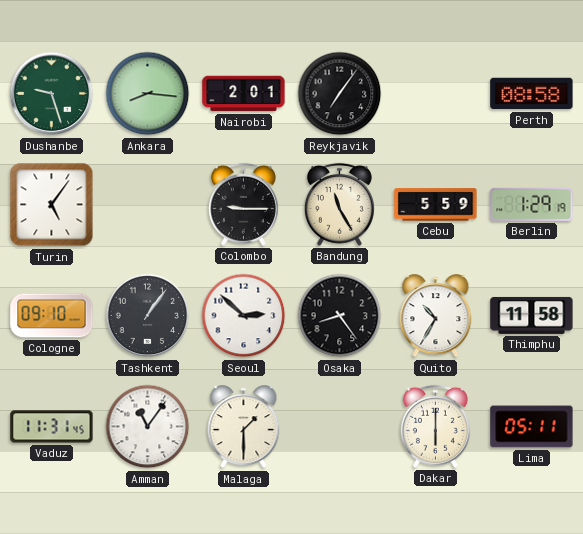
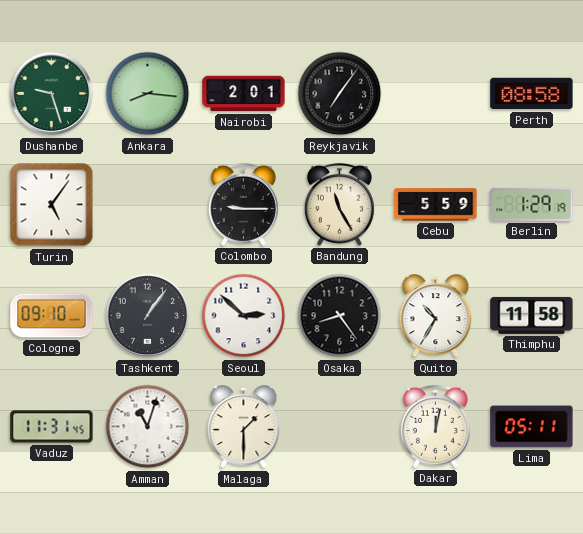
Amman: 11:06 -> 11:03
Dakar: 6:00 -> 12:02
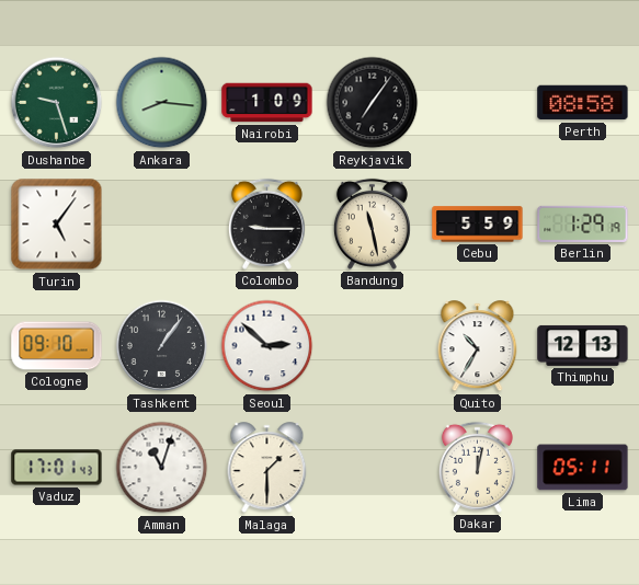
Nairobi: 2:01 -> 1:09
Bandung: 11:25 -> 11:28
Osaka: 8:24 -> none
Thimphu: 11:58 -> 12:13
Vaduz: 11:31 -> 17:01
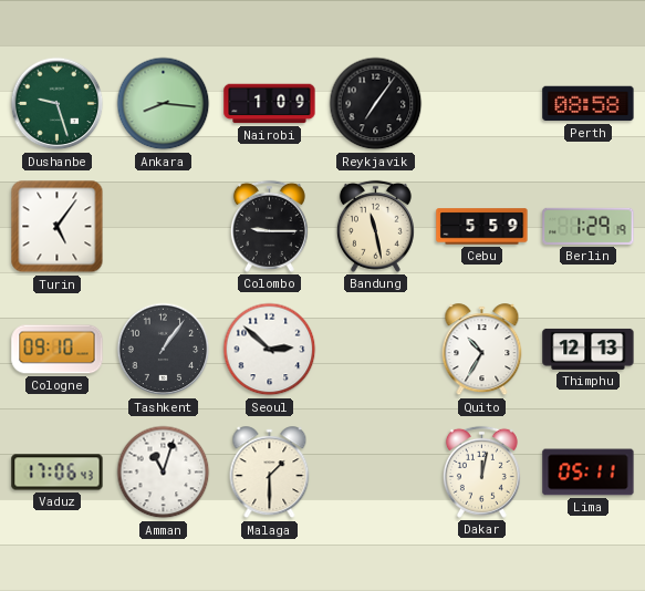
Vaduz: 17:01 -> 17:06
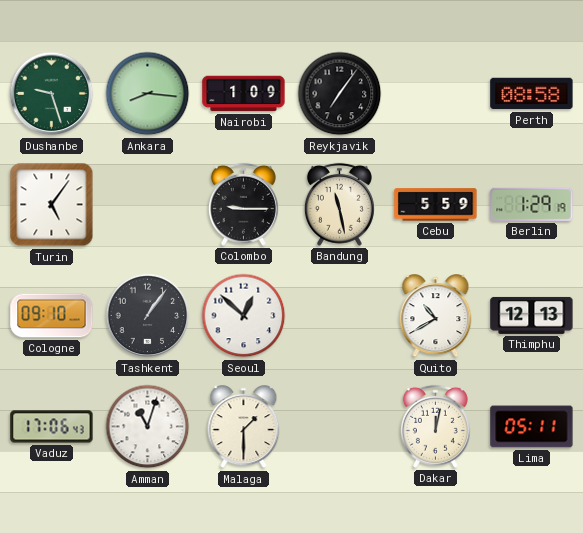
Seoul: 2:52 -> 12:52
Quito: 10:35 -> 10:40
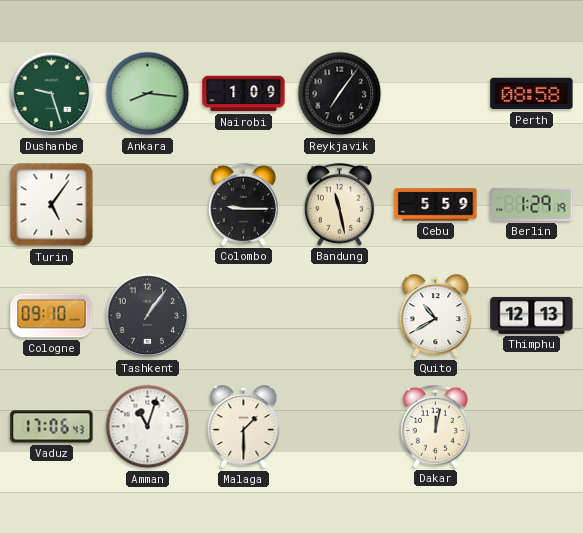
Seoul: 12:52 -> none
Lima: 05:11 -> none
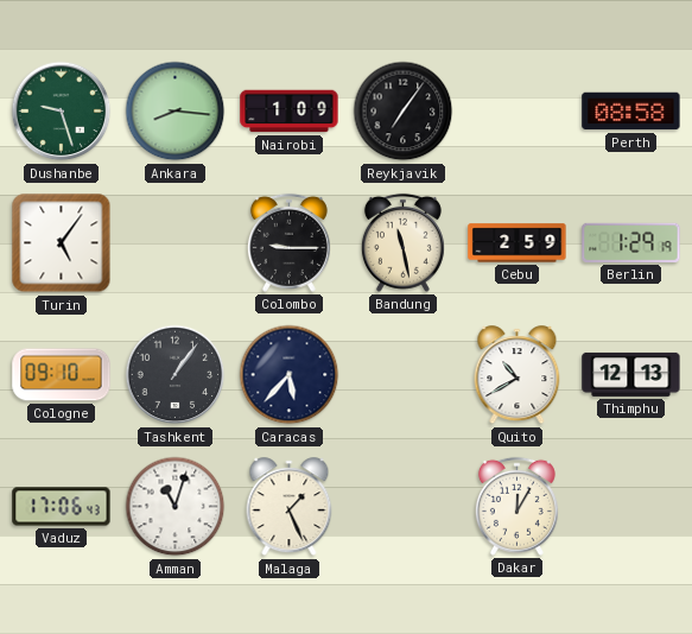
Cebu: 5:59 -> 2:59
Caracas: none -> 5:37
Malaga: 1:30 -> 1:26
Dakar: 12:02 -> 12:05
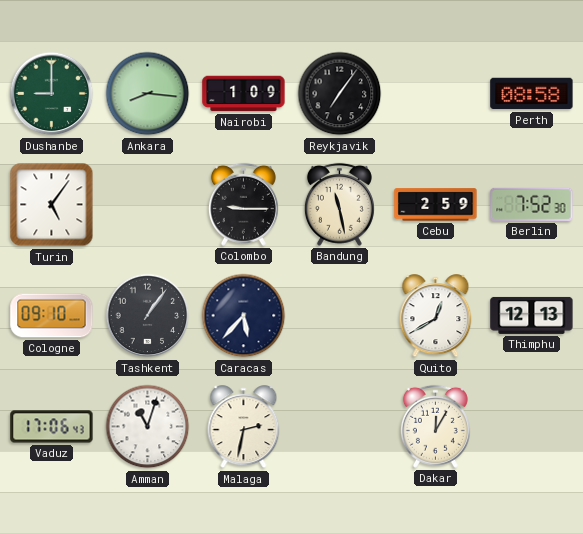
Dushanbe: 9:27 -> 9:00
Berlin: 1:29 -> 7:52
Quito: 10:40 -> 12:40
Malaga: 1:26 -> 2:32
